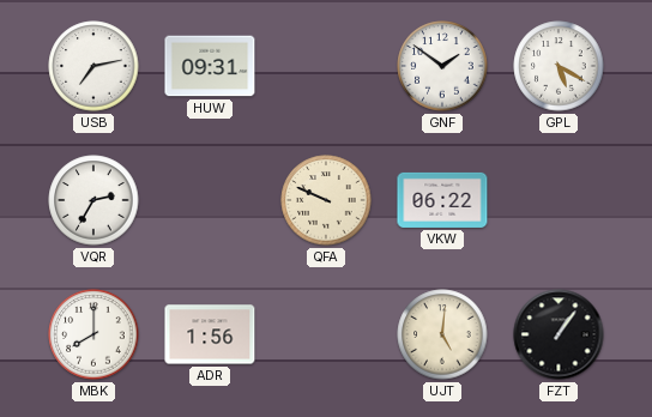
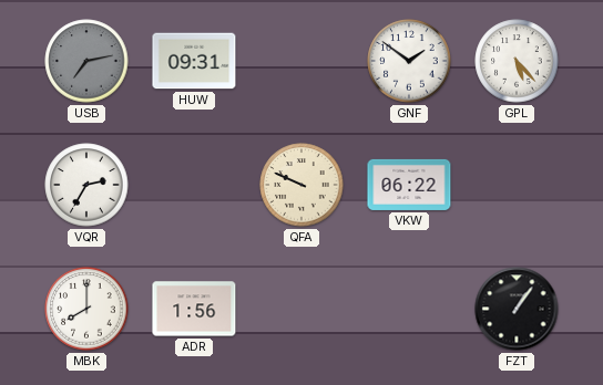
USB dial: white -> grey
GPL: 5:20 -> 5:23
UJT: 5:01 -> none
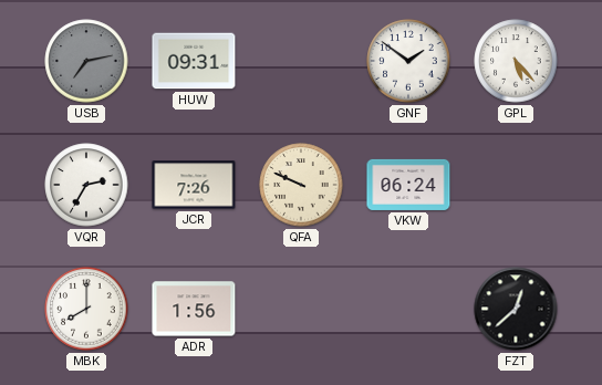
JCR: none -> 7:26
VKW: 06:22 -> 06:24
FZT: 1:06 -> 12:38
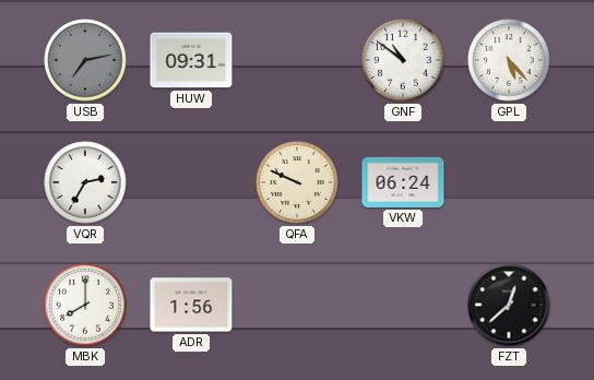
GNF: 1:51 -> 10:51
JCR: 7:26 -> none
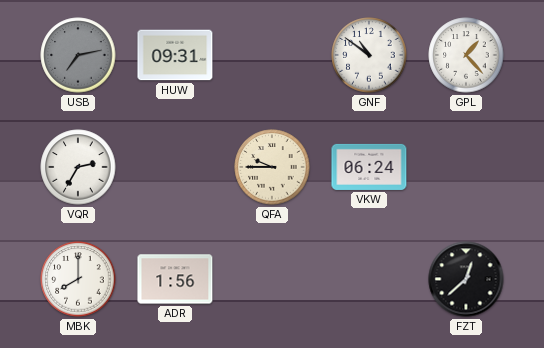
GPL: 5:23 -> 1:23
QFA: 9:49 -> 9:45
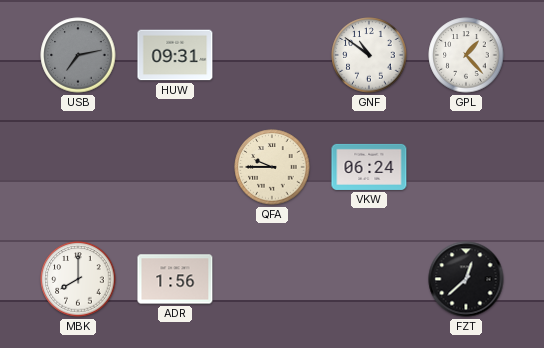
VQR: 2:35 -> none
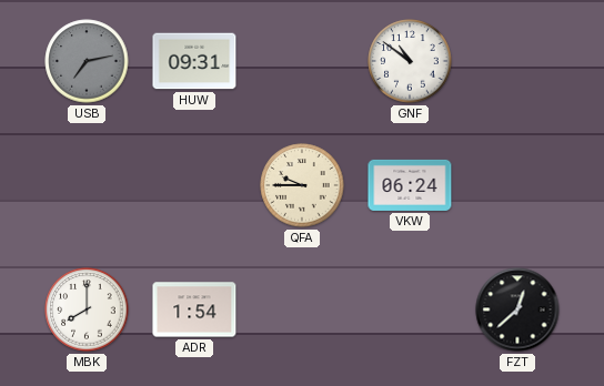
GPL: 1:23 -> none
ADR: 1:56 -> 1:54
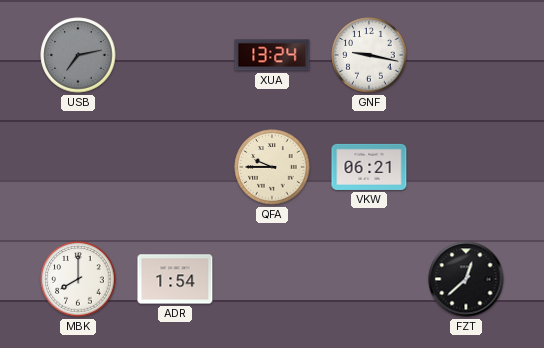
HUW: 09:31 -> none
XUA: none -> 13:24
GNF: 10:51 -> 9:17
VKW: 06:24 -> 06:21
